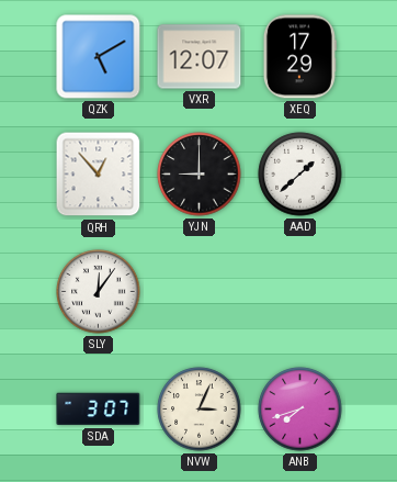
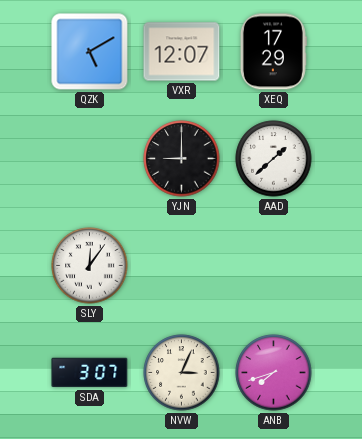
QRH: 12:53 -> none
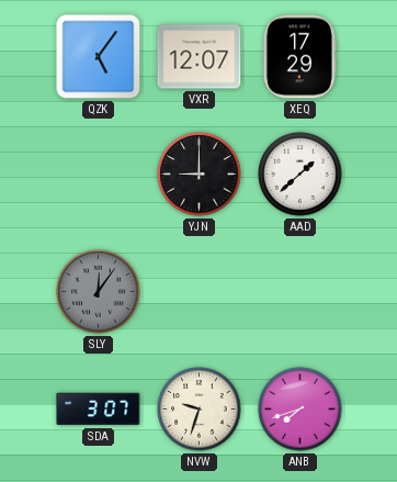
QZK: 5:10 -> 5:06
SLY dial: white -> grey
NVW: 3:04 -> 9:33
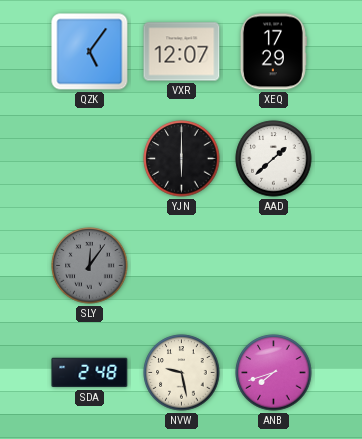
YJN: 9:00 -> 6:00
SDA: 3:07 -> 2:48
NVW: 9:33 -> 9:28
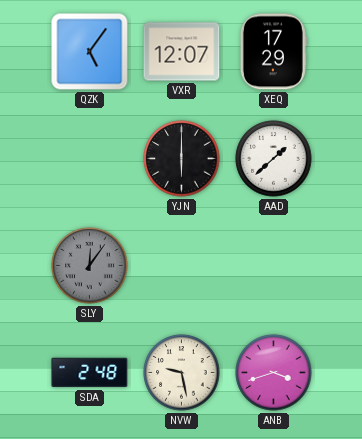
ANB: 7:42 -> 3:42
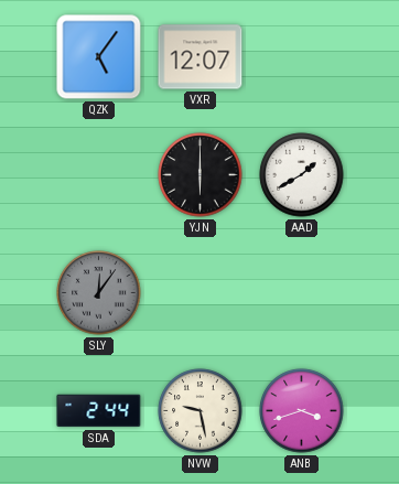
XEQ: 17:29 -> none
AAD: 1:38 -> 1:40
SDA: 2:48 -> 2:44
